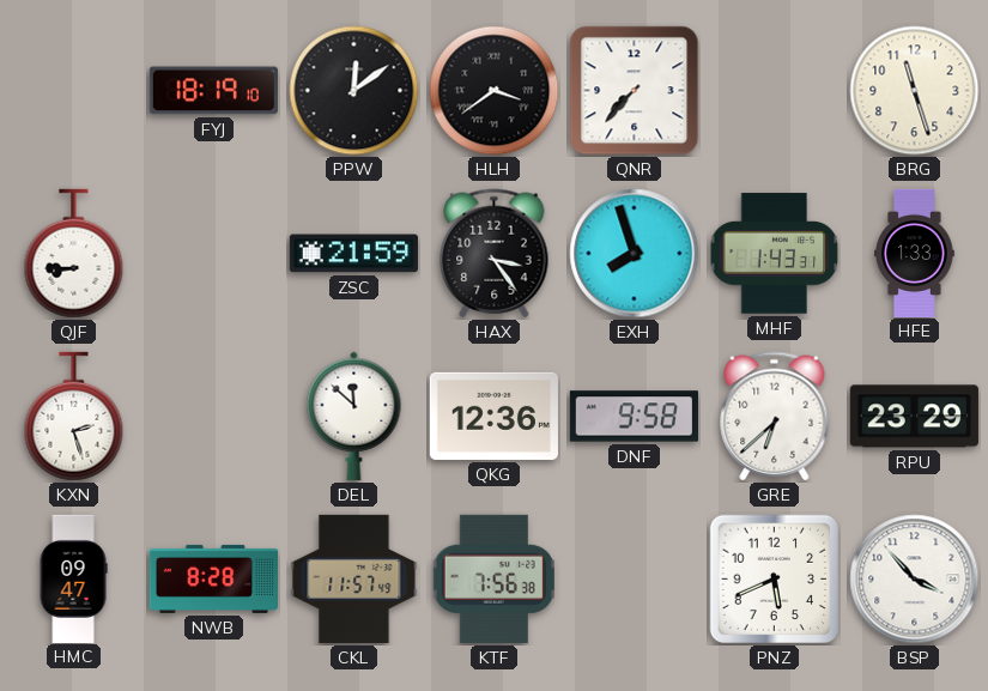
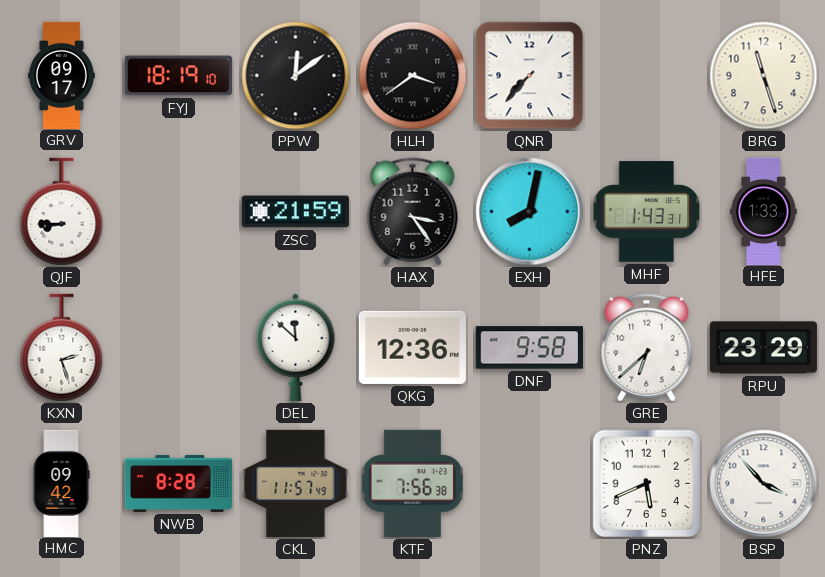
GRV: none -> 09:17
EXH: 7:57 -> 8:02
HMC: 09:47 -> 09:42
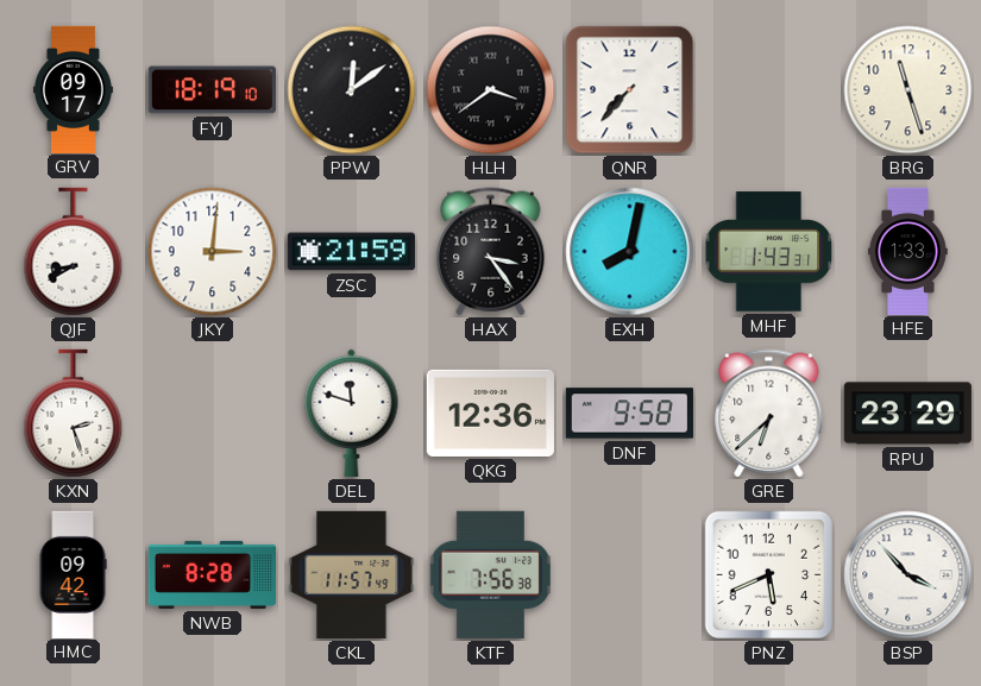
QJF: 8:45 -> 8:40
JKY: none -> 3:01
DEL: 11:52 -> 11:48
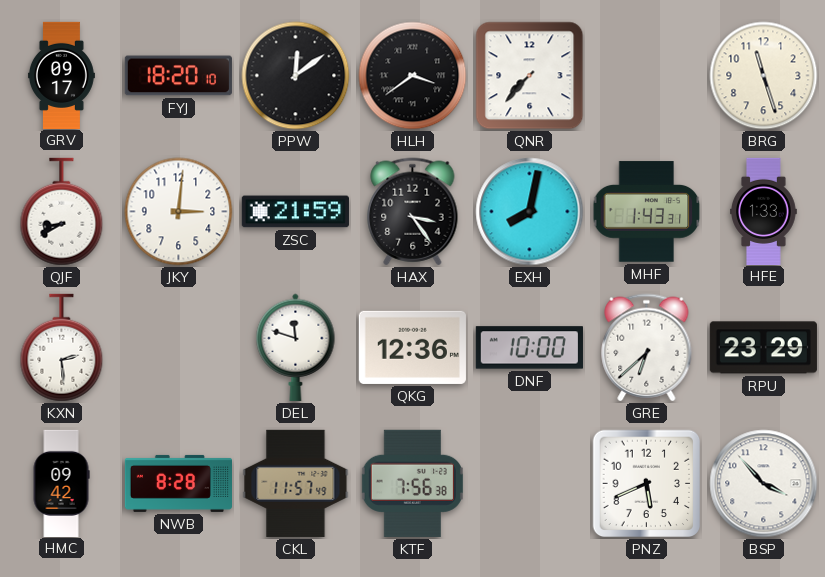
FYJ: 18:19 -> 18:20
KXN: 2:27 -> 2:29
DNF: 9:58 -> 10:00
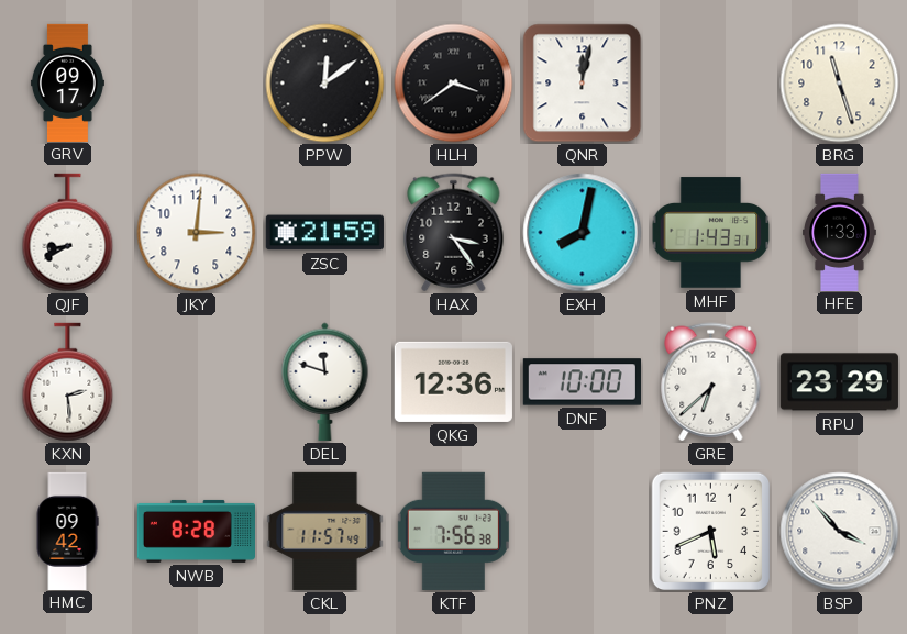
FYJ: 18:20 -> none
QNR: 7:37 -> 12:02
